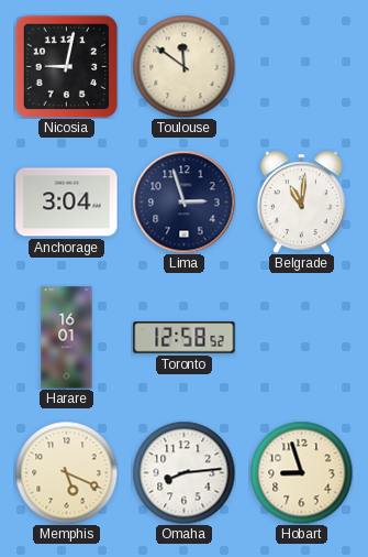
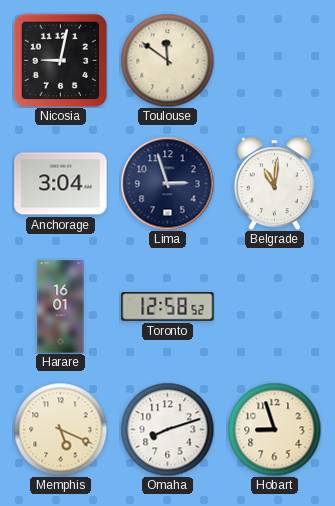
Omaha: 8:14 -> 8:12
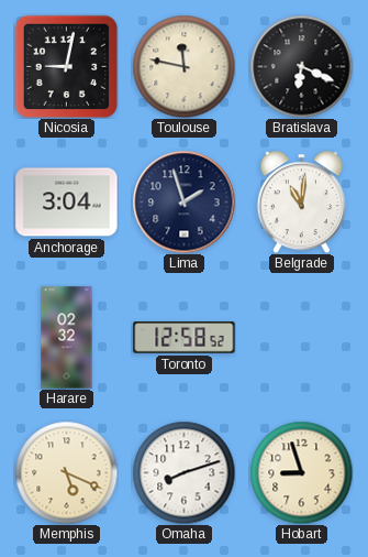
Toulouse: 11:51 -> 11:47
Bratislava: none -> 6:19
Lima: 2:57 -> 1:57
Harare: 16:01 -> 02:32
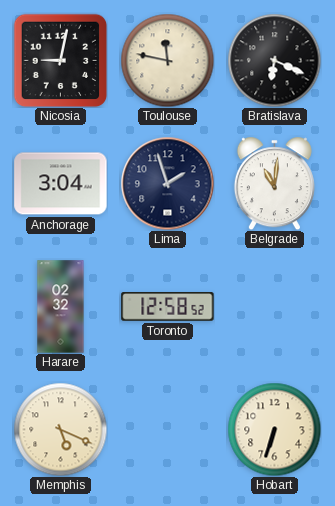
Omaha: 8:12 -> none
Hobart: 8:57 -> 6:33
